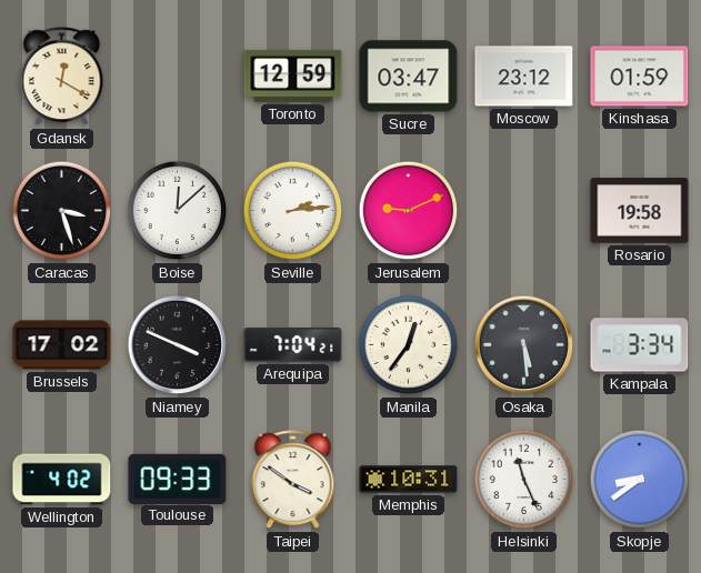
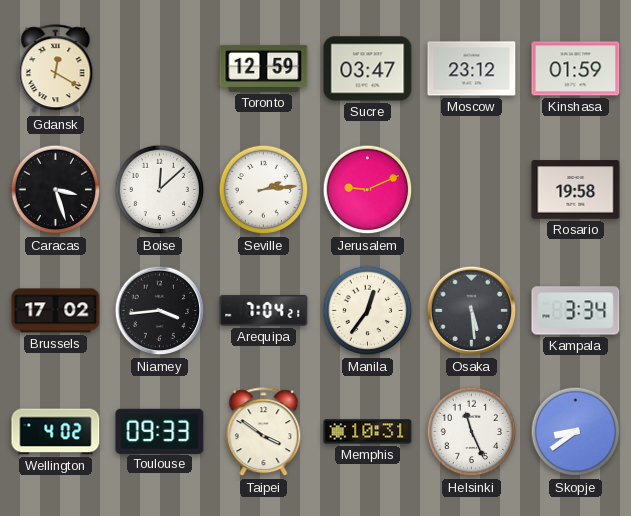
Niamey: 3:49 -> 3:44
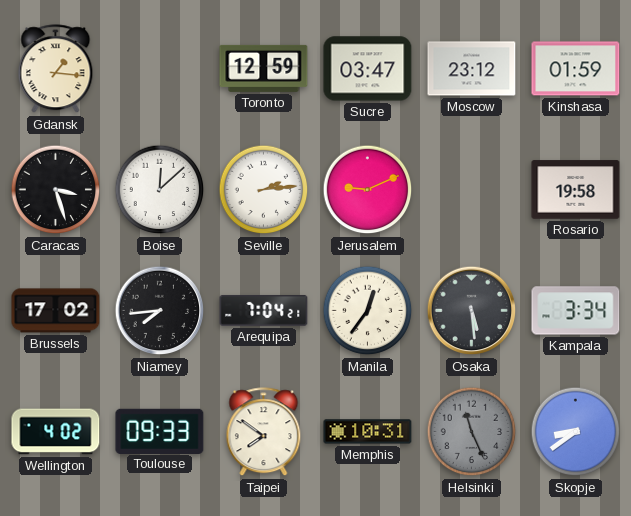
Gdansk: 12:20 -> 1:16
Niamey: 3:44 -> 7:44
Taipei: 3:51 -> 7:51
Helsinki dial: white -> grey
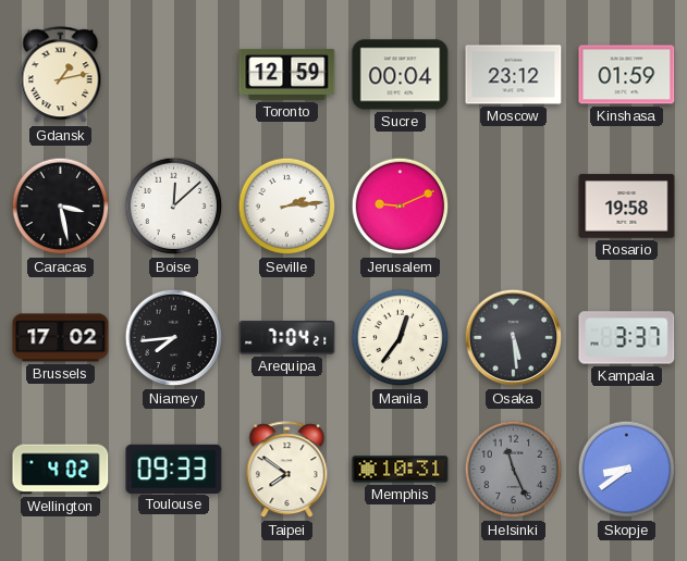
Gdansk: 1:16 -> 1:13
Sucre: 03:47 -> 00:04
Caracas: 3:27 -> 3:28
Kampala: 3:34 -> 3:37
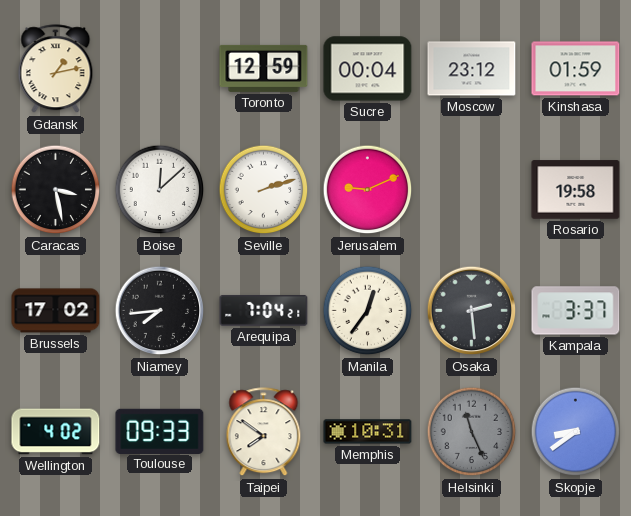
Seville: 2:14 -> 2:12
Osaka: 5:29 -> 2:29
